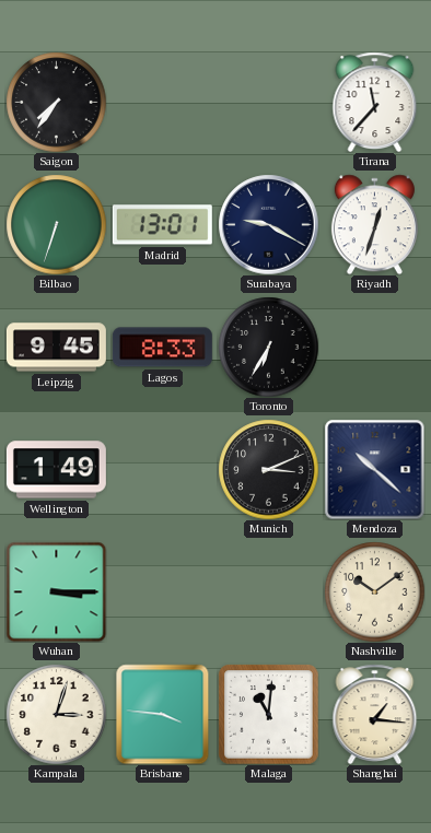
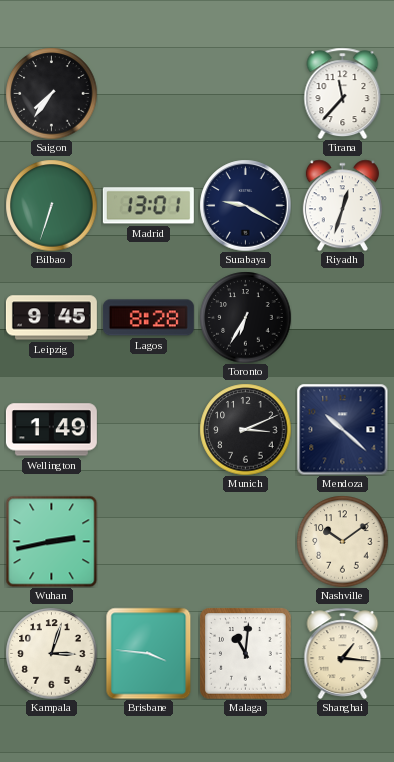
Lagos: 8:33 -> 8:28
Wuhan: 3:15 -> 2:43
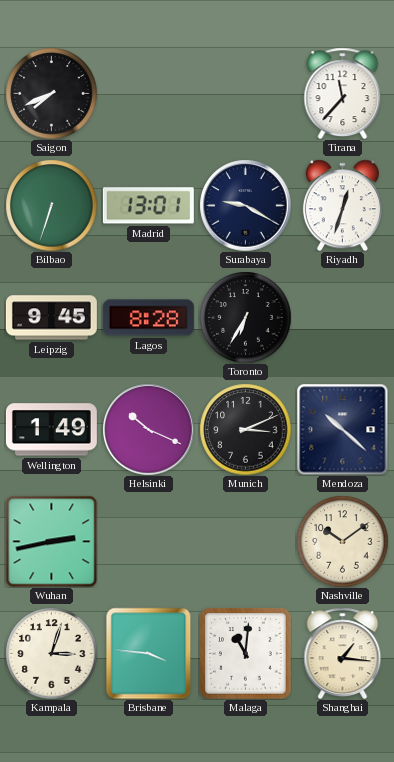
Saigon: 7:36 -> 7:41
Helsinki: none -> 10:19
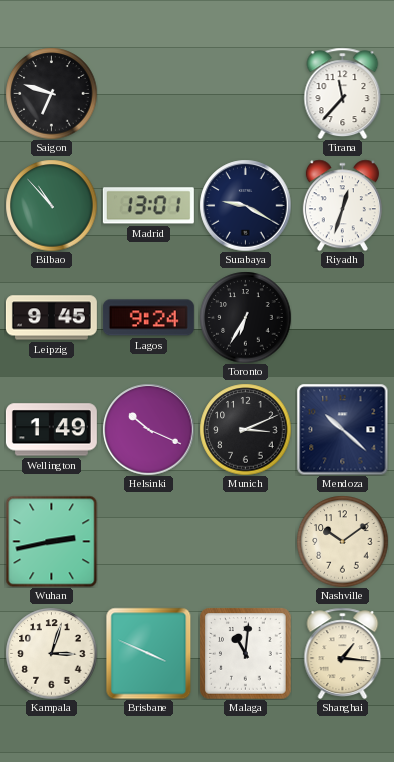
Saigon: 7:41 -> 6:48
Bilbao: 6:33 -> 10:53
Lagos: 8:28 -> 9:24
Brisbane: 3:46 -> 3:49
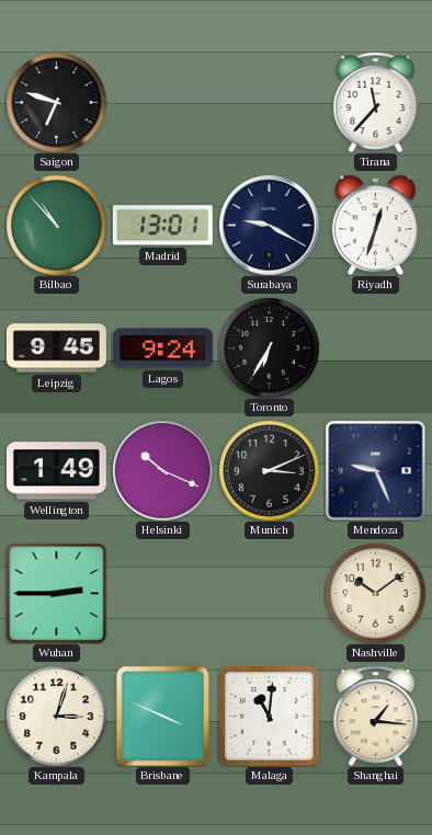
Mendoza: 10:22 -> 9:26
Wuhan: 2:43 -> 2:45
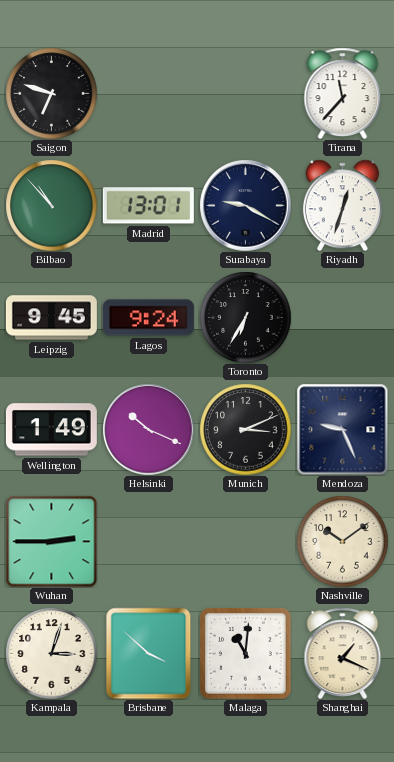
Brisbane: 3:49 -> 3:52
Shanghai: 1:16 -> 1:19
